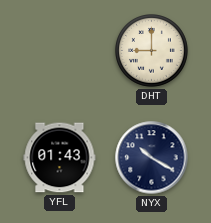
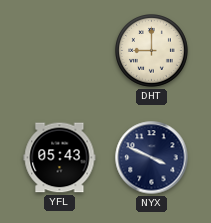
YFL: 01:43 -> 05:43
NYX: 10:20 -> 3:49
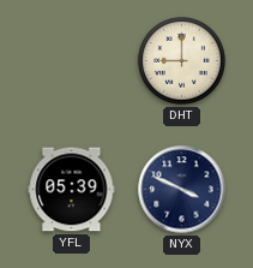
YFL: 05:43 -> 05:39
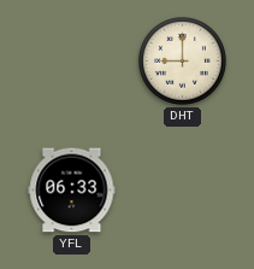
YFL: 05:39 -> 06:33
NYX: 3:49 -> none
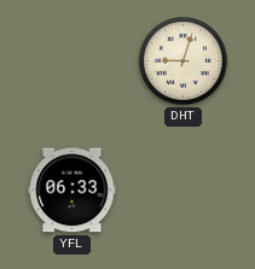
DHT: 9:00 -> 9:03
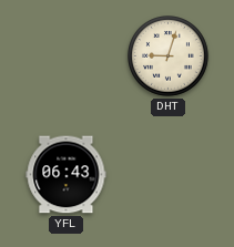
YFL: 06:33 -> 06:43
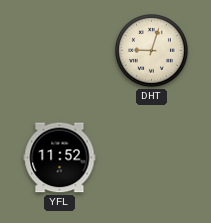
YFL: 06:43 -> 11:52
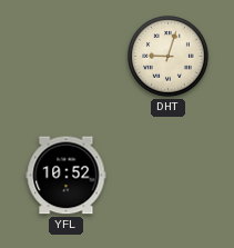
YFL: 11:52 -> 10:52
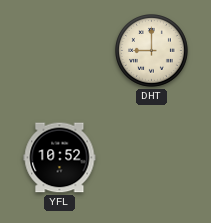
DHT: 9:03 -> 9:00
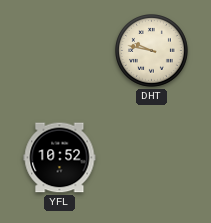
DHT: 9:00 -> 9:47
